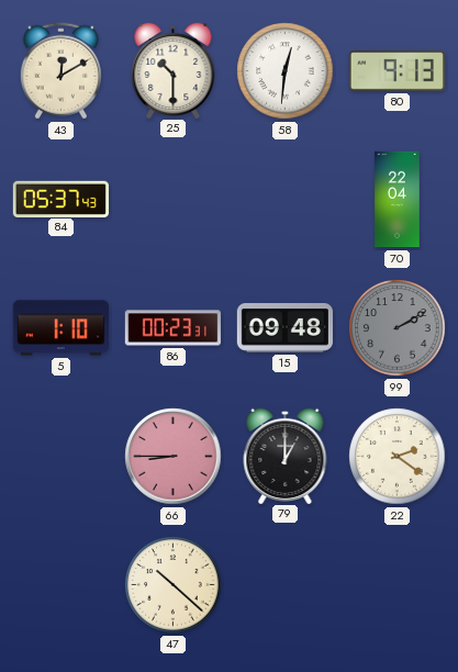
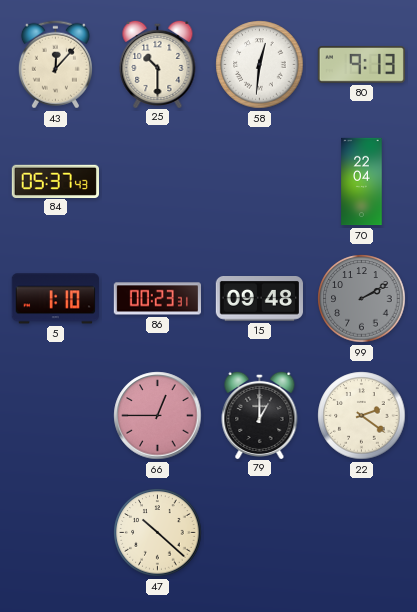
43: 12:10 -> 12:07
66: 8:45 -> 12:45
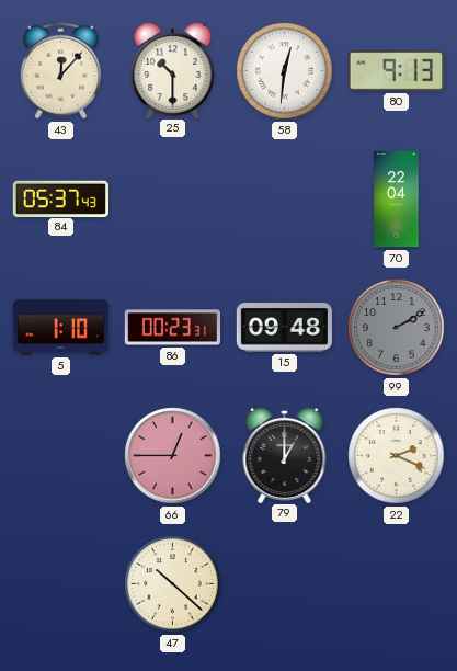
22: 2:21 -> 2:19
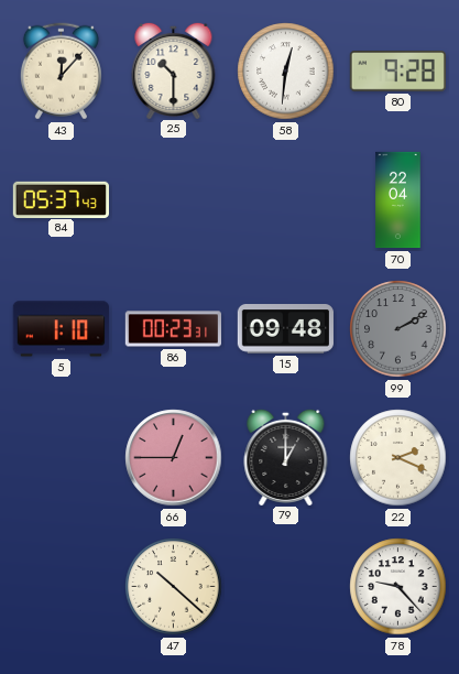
80: 9:13 -> 9:28
78: none -> 9:23
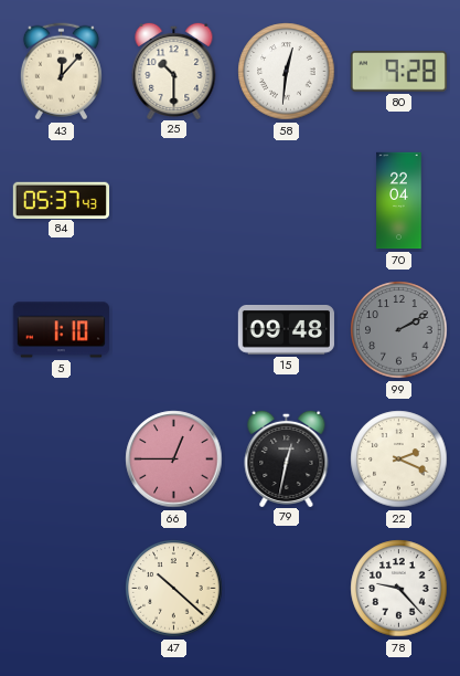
86: 00:23 -> none
79: 1:00 -> 12:32
